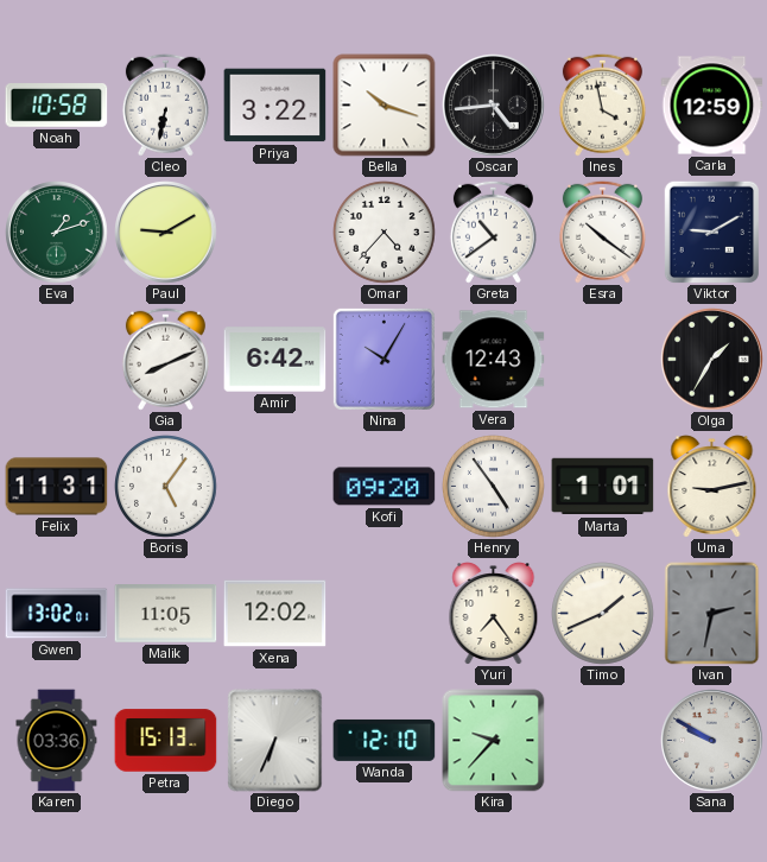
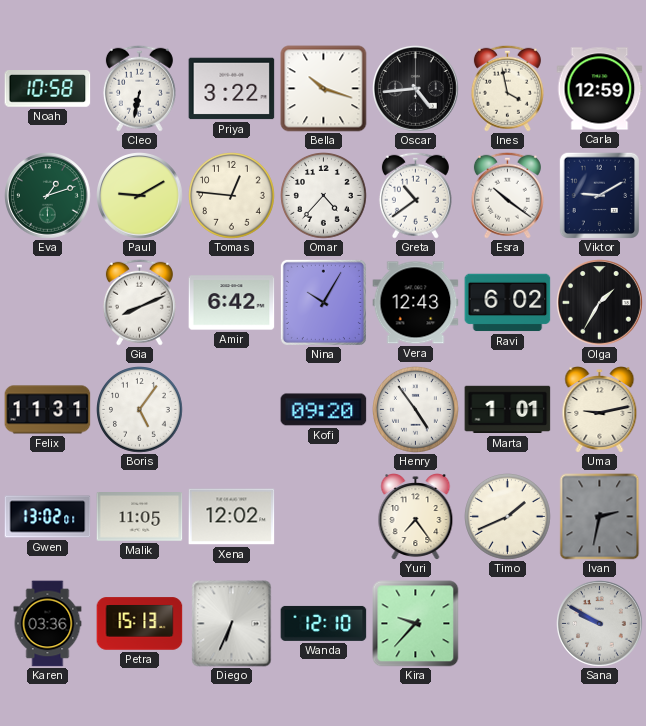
Tomas: none -> 12:46
Ravi: none -> 6:02
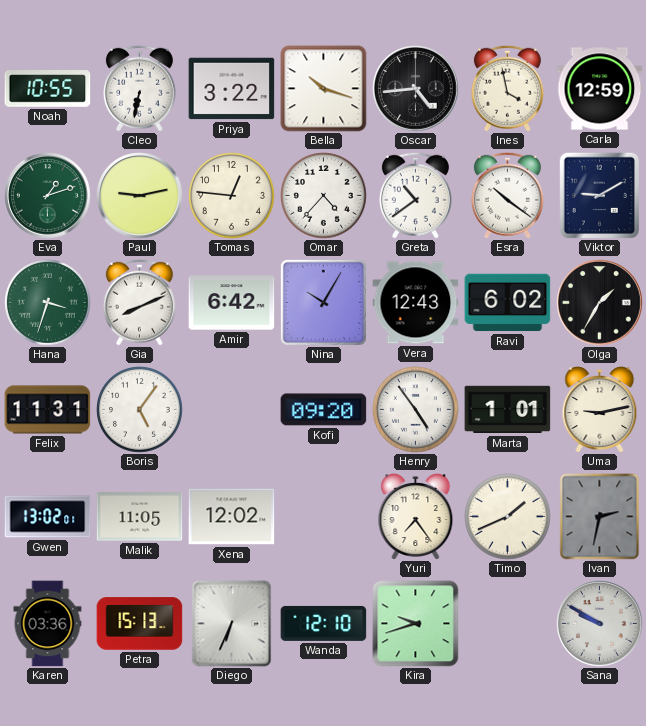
Noah: 10:58 -> 10:55
Paul: 9:10 -> 9:13
Hana: none -> 3:33
Kira: 9:37 -> 9:42
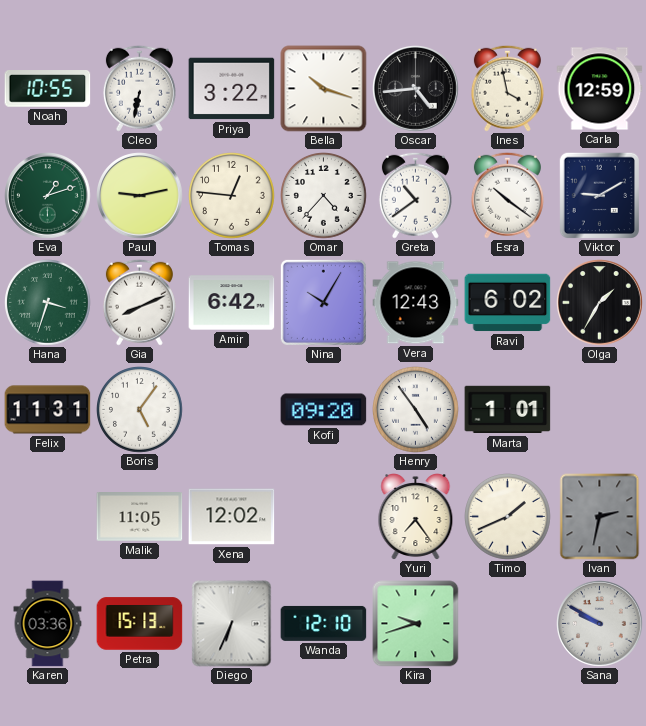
Uma: 9:13 -> none
Gwen: 13:02 -> none
